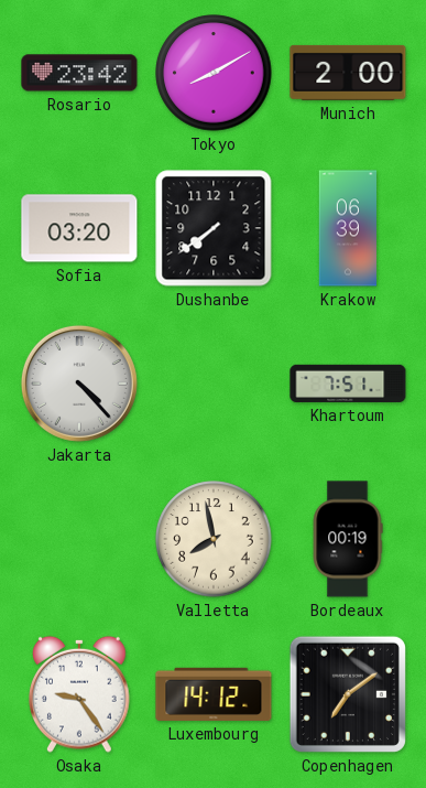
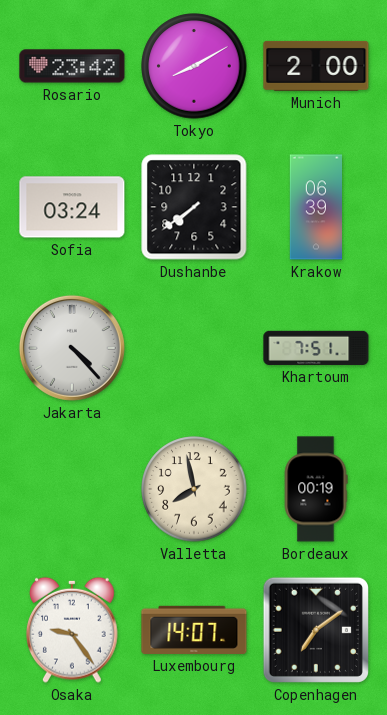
Sofia: 03:20 -> 03:24
Luxembourg: 14:12 -> 14:07
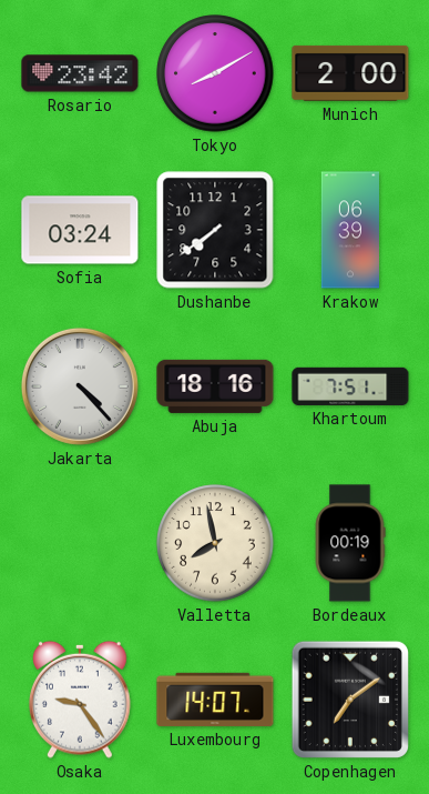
Abuja: none -> 18:16
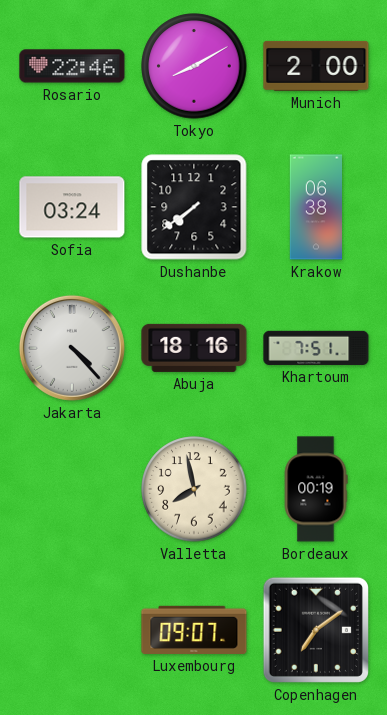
Rosario: 23:42 -> 22:46
Krakow: 06:39 -> 06:38
Osaka: 9:24 -> none
Luxembourg: 14:07 -> 09:07
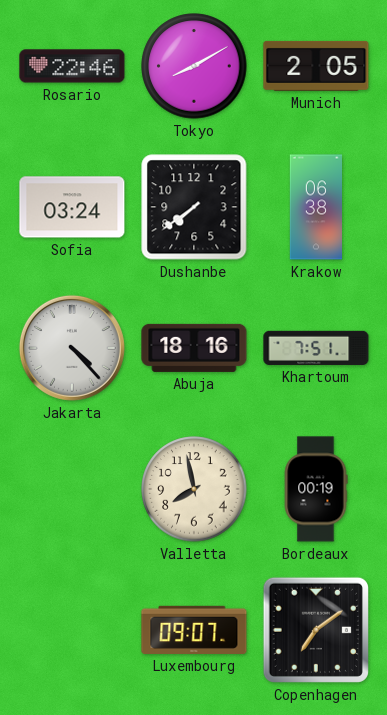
Munich: 2:00 -> 2:05
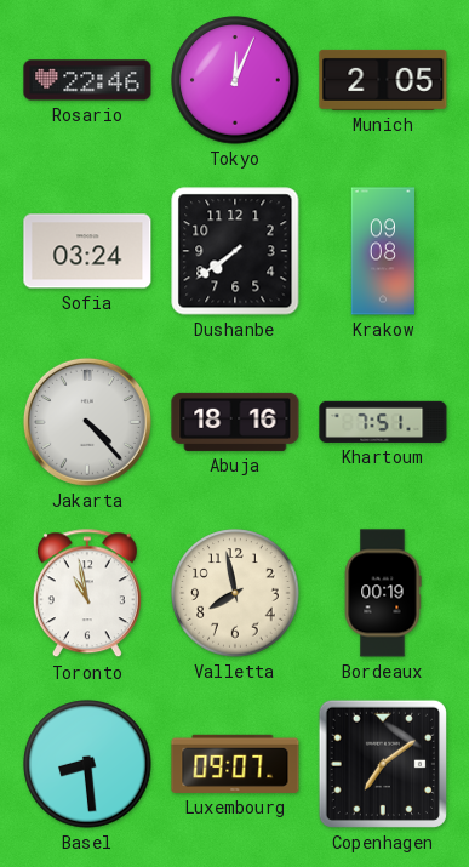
Tokyo: 8:10 -> 12:04
Krakow: 06:38 -> 09:08
Toronto: none -> 10:58
Basel: none -> 8:29
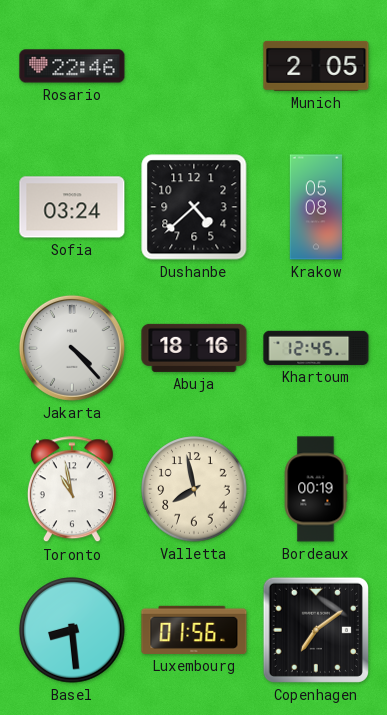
Tokyo: 12:04 -> none
Dushanbe: 7:39 -> 4:38
Krakow: 09:08 -> 05:08
Khartoum: 7:51 -> 12:45
Luxembourg: 09:07 -> 01:56
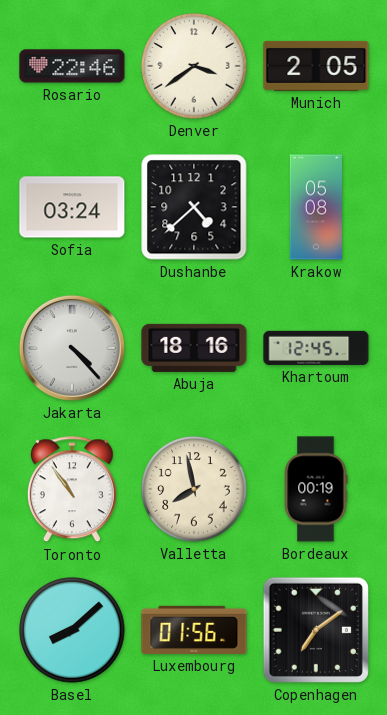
Denver: none -> 3:39
Toronto: 10:58 -> 10:54
Basel: 8:29 -> 8:08
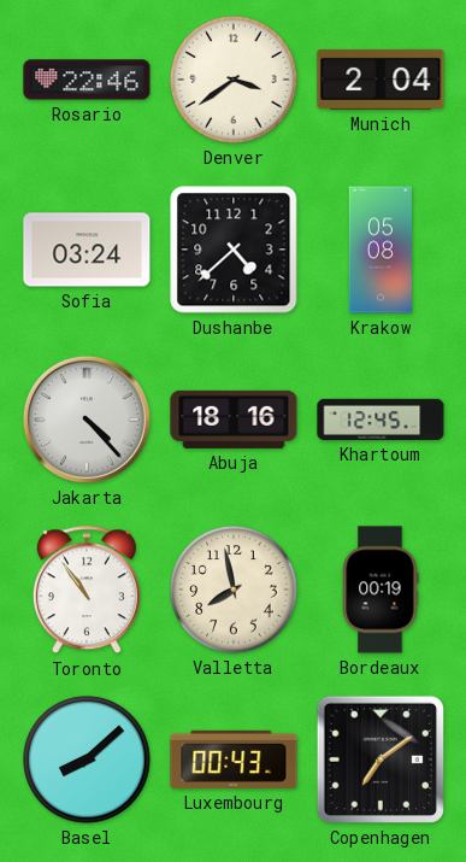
Munich: 2:05 -> 2:04
Luxembourg: 01:56 -> 00:43
